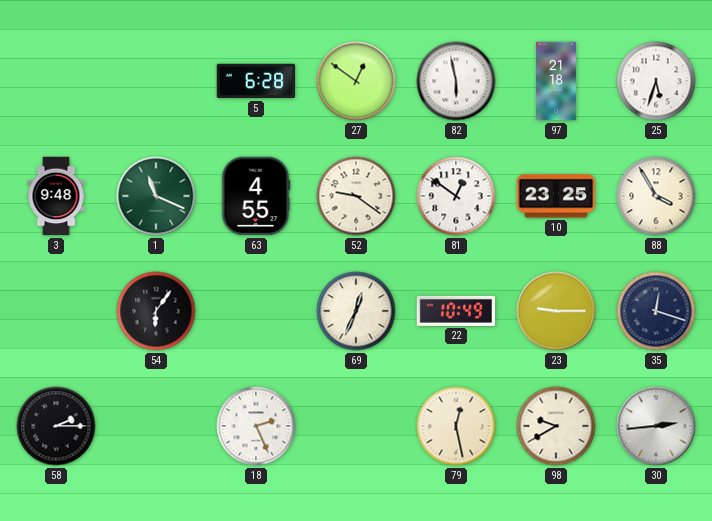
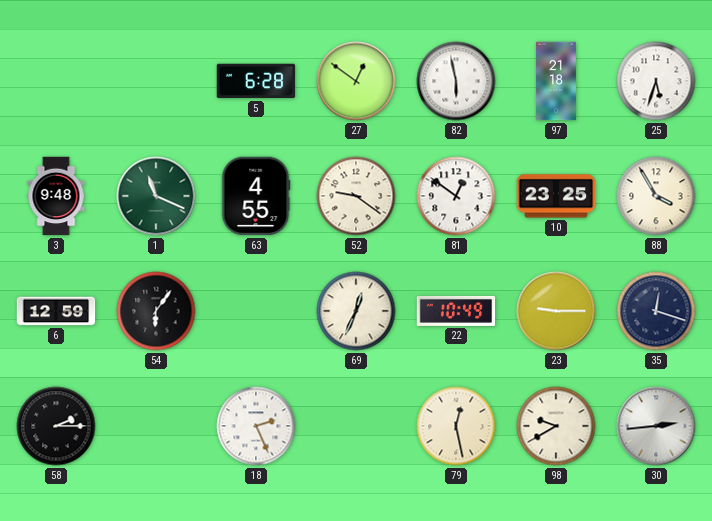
6: none -> 12:59
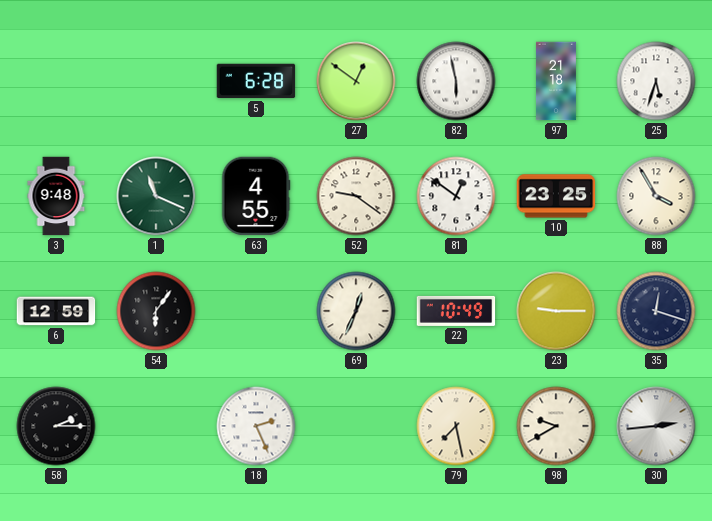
79: 12:28 -> 7:28
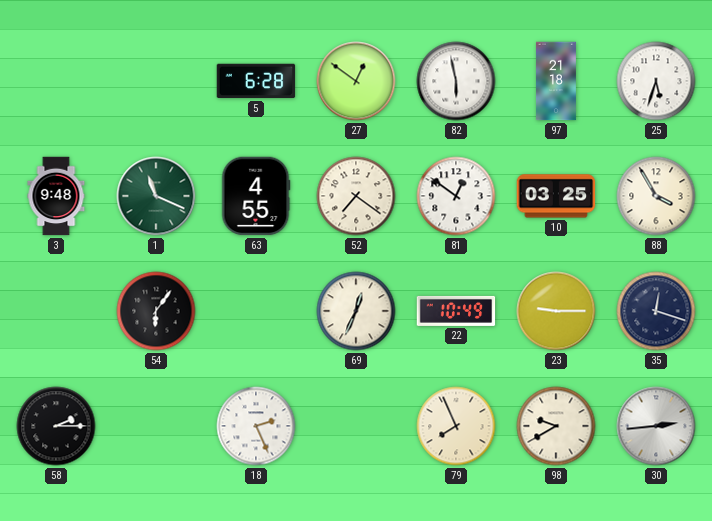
52: 9:21 -> 7:21
10: 23:25 -> 03:25
6: 12:59 -> none
79: 7:28 -> 7:56
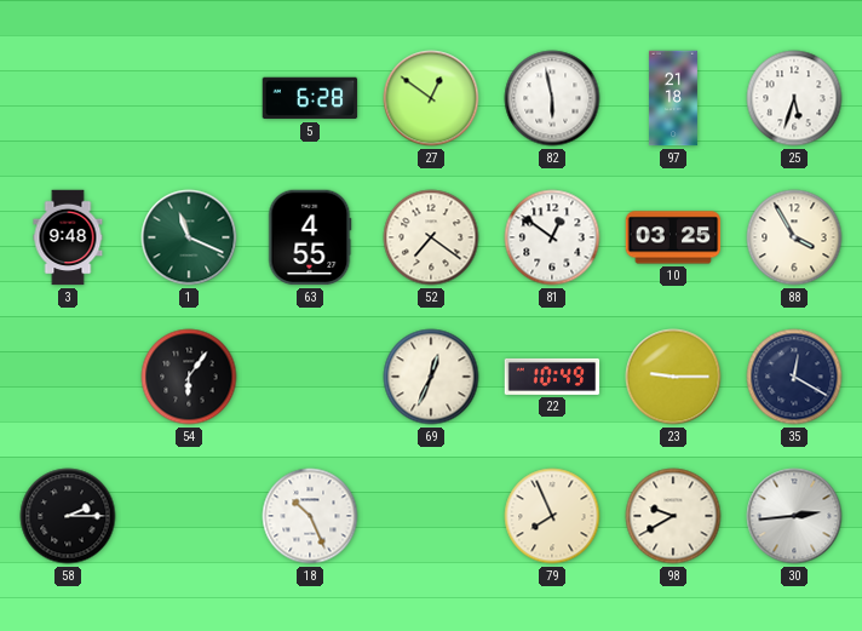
35: 12:18 -> 12:20
18: 2:26 -> 10:26
